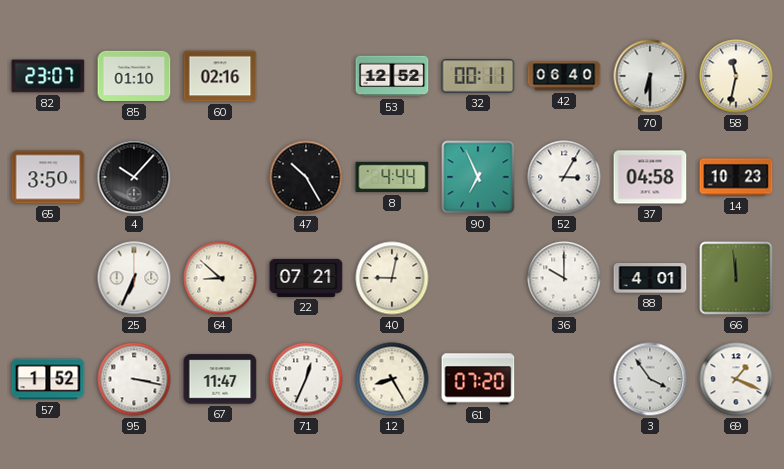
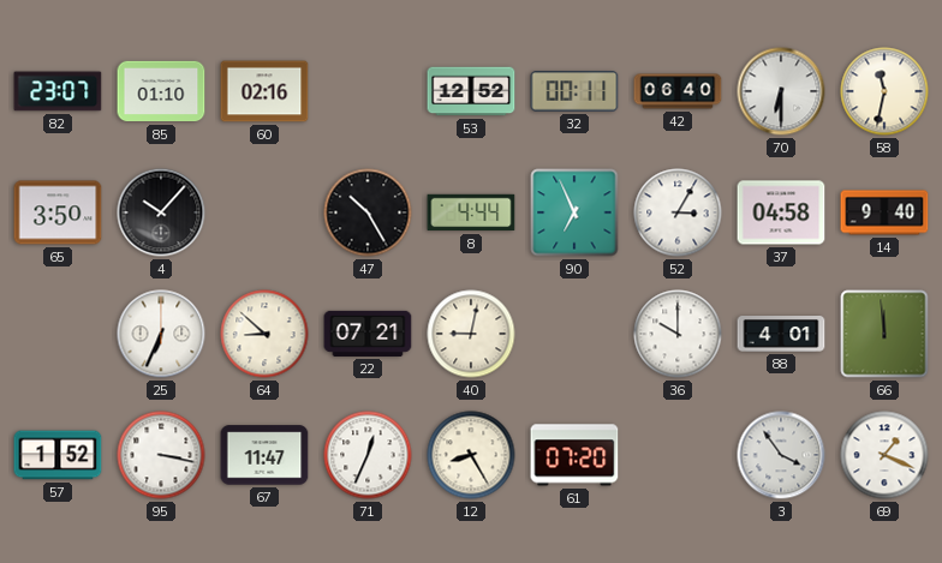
14: 10:23 -> 9:40
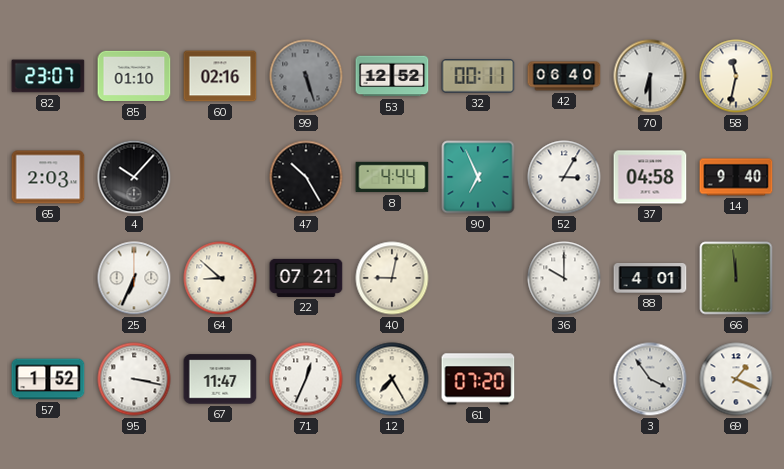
99: none -> 5:27
65: 3:50 -> 2:03
12: 8:25 -> 7:25
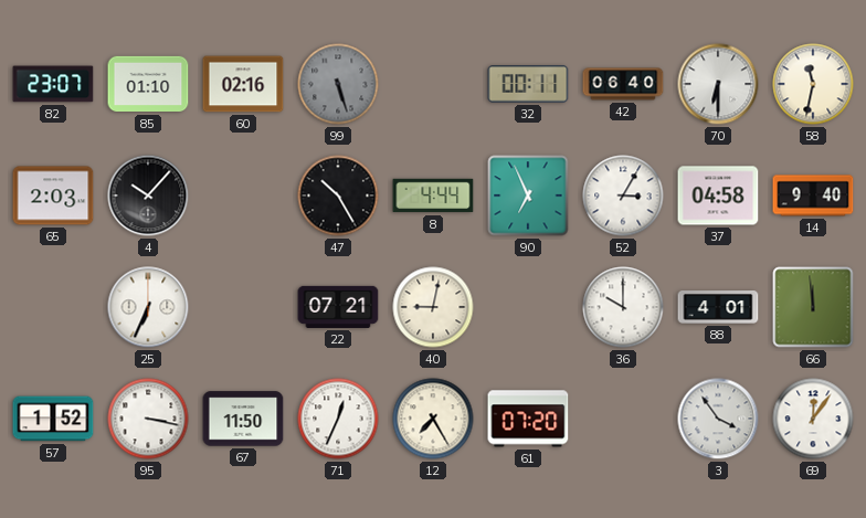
53: 12:52 -> none
64: 8:52 -> none
67: 11:47 -> 11:50
69: 1:19 -> 12:06
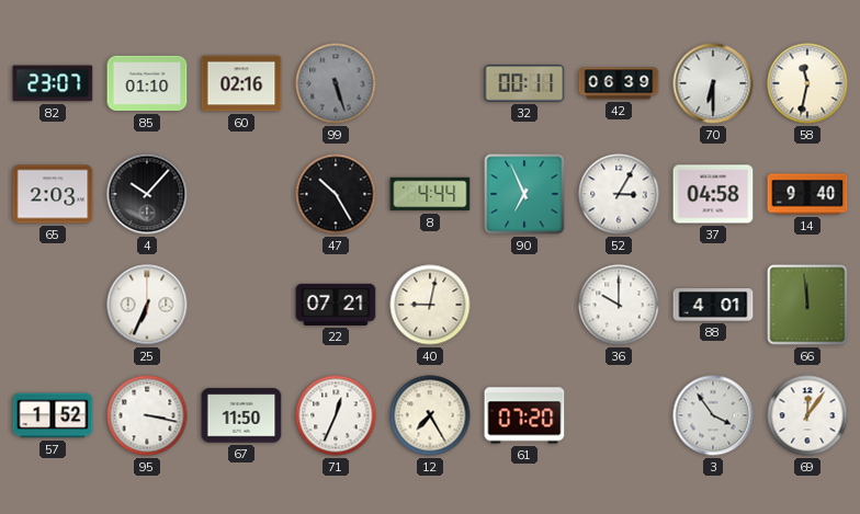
42: 06:40 -> 06:39
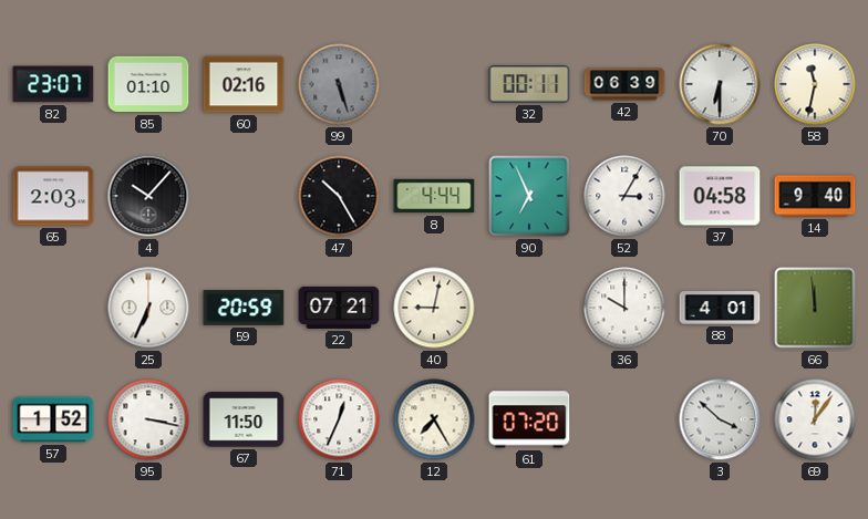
59: none -> 20:59
3: 3:54 -> 3:52
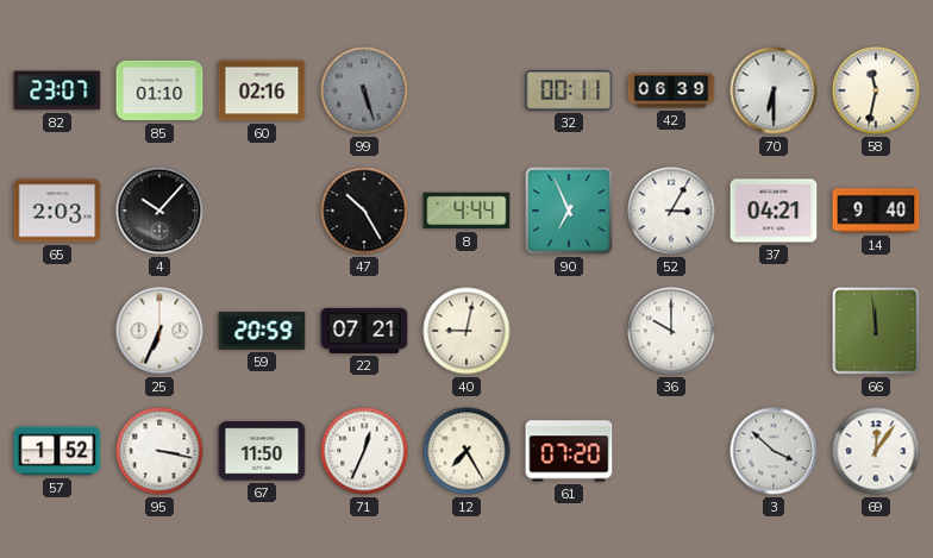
37: 04:58 -> 04:21
88: 4:01 -> none
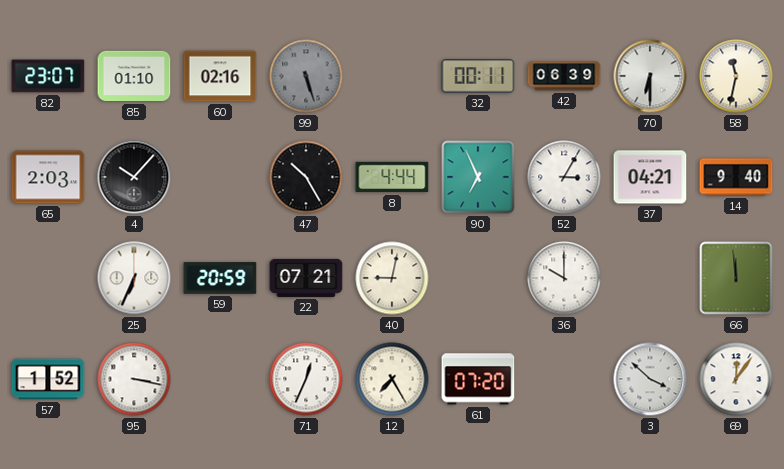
67: 11:50 -> none
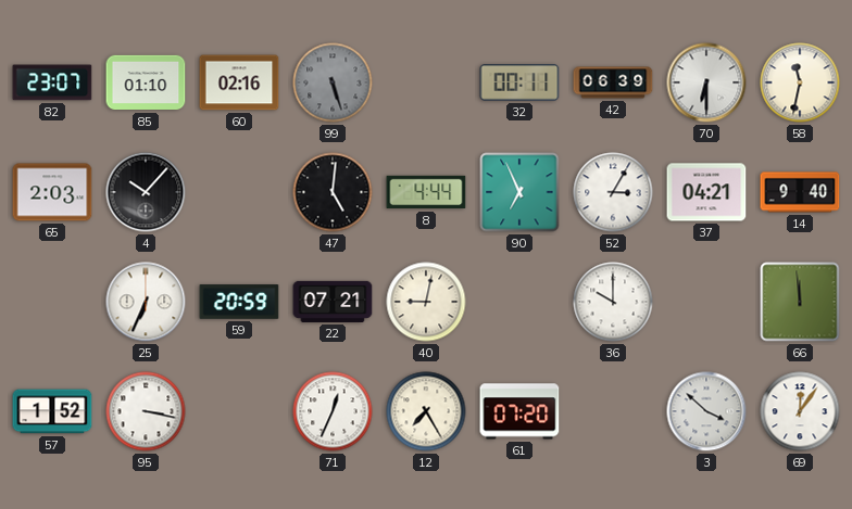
47: 10:25 -> 5:01
